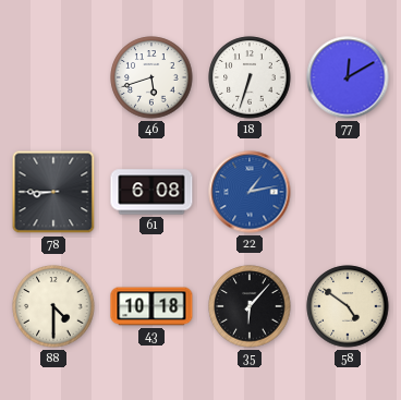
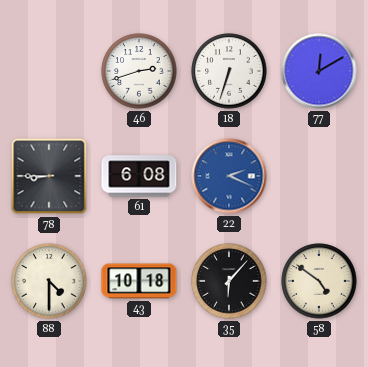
46: 5:42 -> 2:42
22: 1:13 -> 2:19
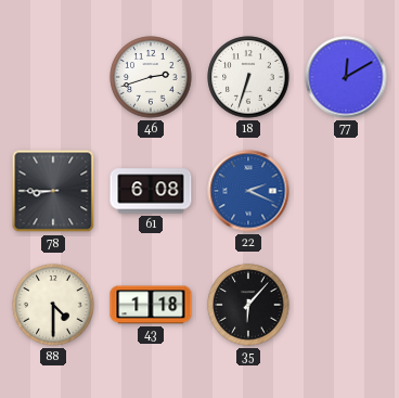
43: 10:18 -> 1:18
58: 4:51 -> none
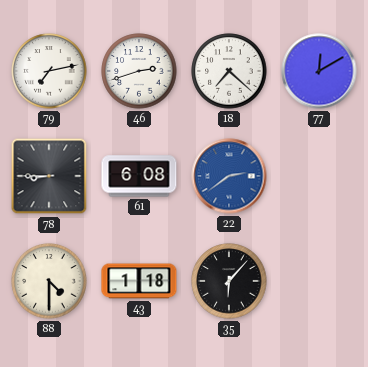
79: none -> 7:13
18: 6:33 -> 7:22
22: 2:19 -> 2:39
